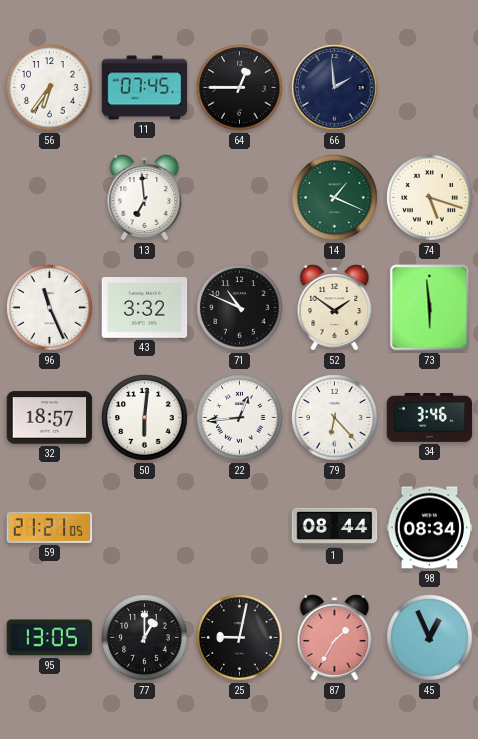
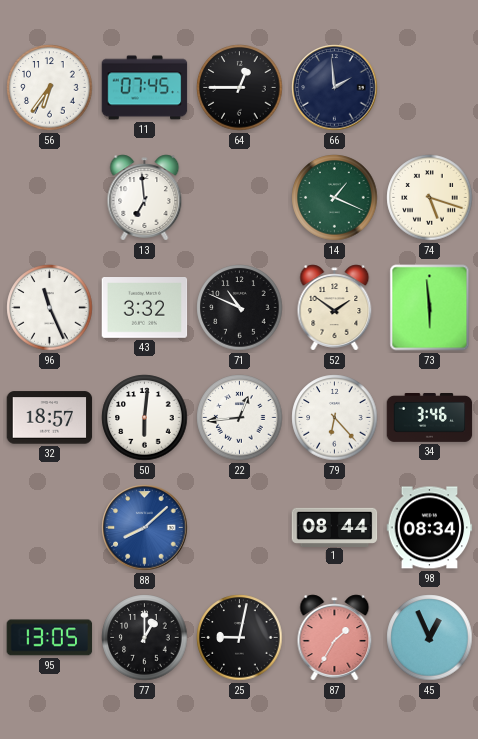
59: 21:21 -> none
88: none -> 8:08
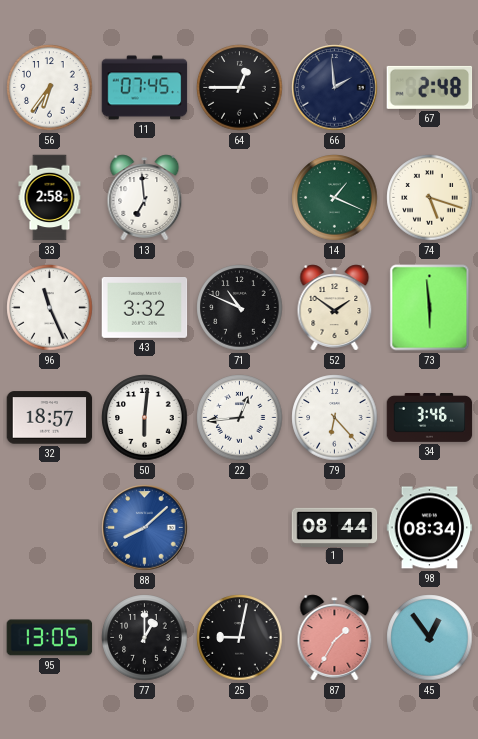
67: none -> 2:48
33: none -> 2:58
45: 12:56 -> 12:54
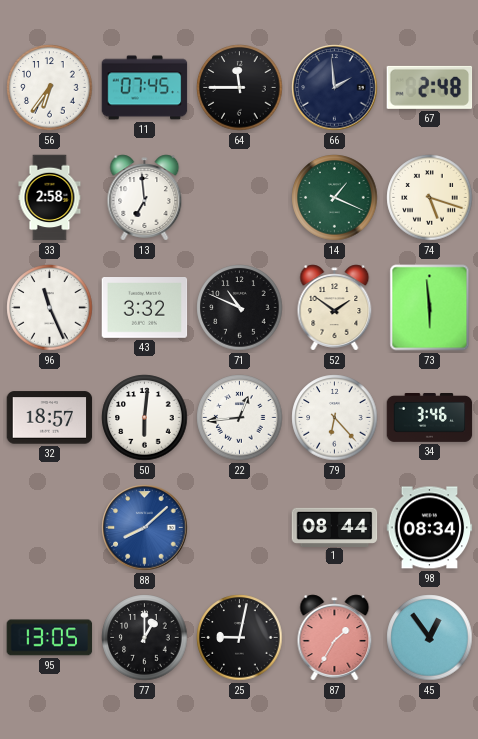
64: 12:45 -> 11:45
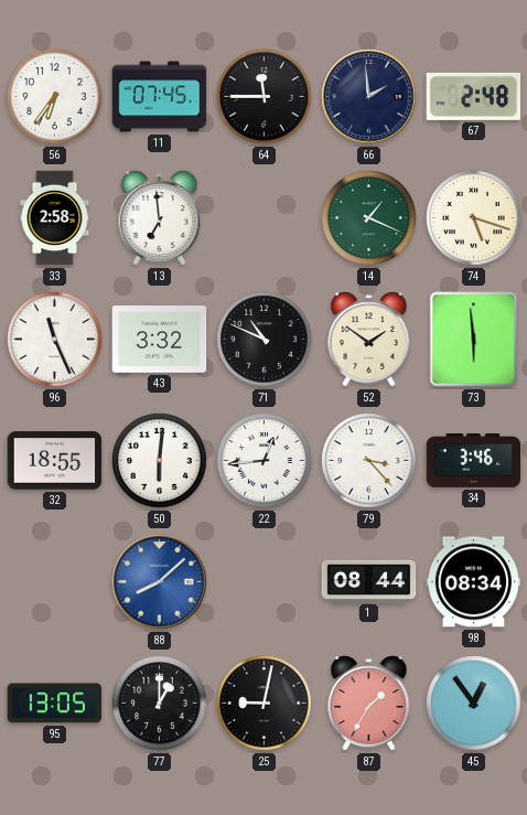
32: 18:57 -> 18:55
79: 6:23 -> 3:23
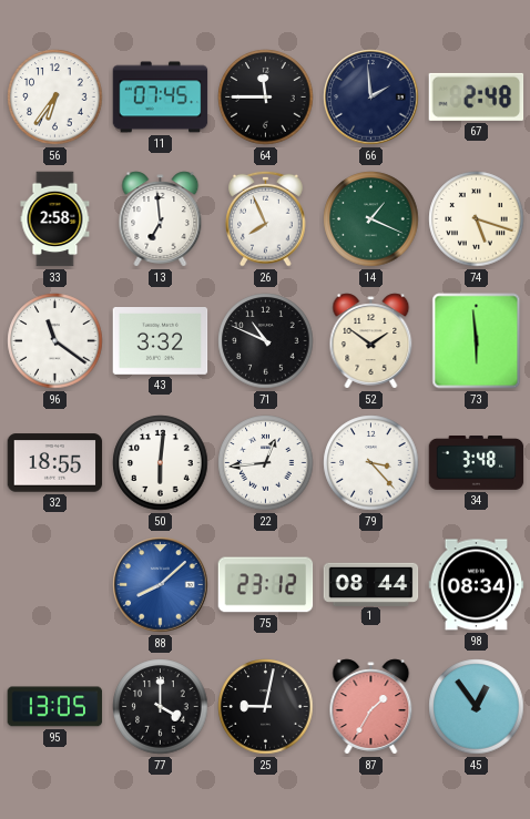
26: none -> 7:56
96: 11:26 -> 11:21
34: 3:46 -> 3:48
75: none -> 23:12
77: 1:00 -> 4:00
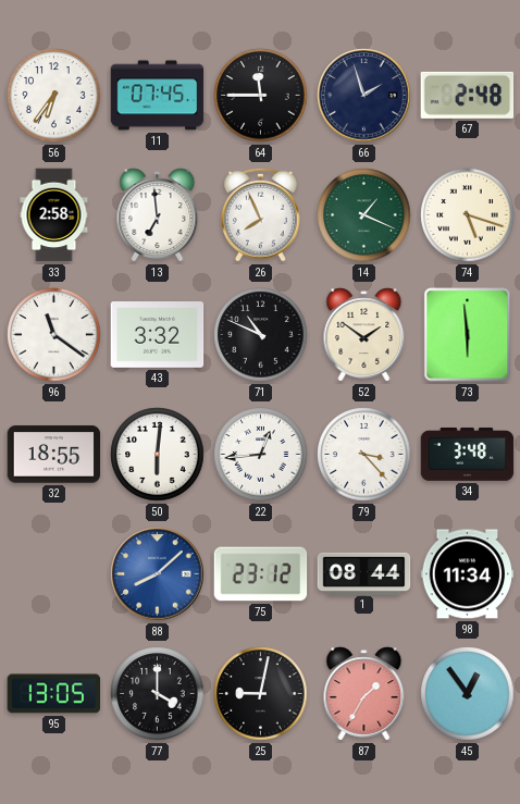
66: 1:59 -> 1:57
98: 08:34 -> 11:34
